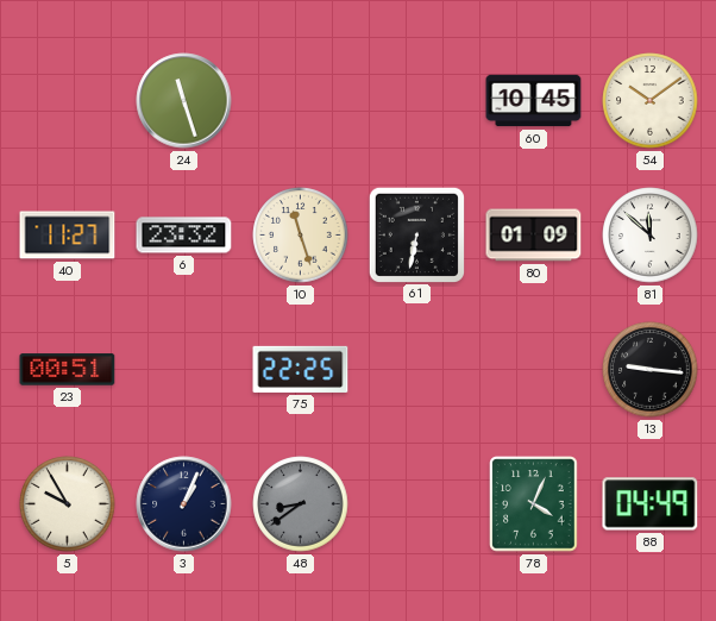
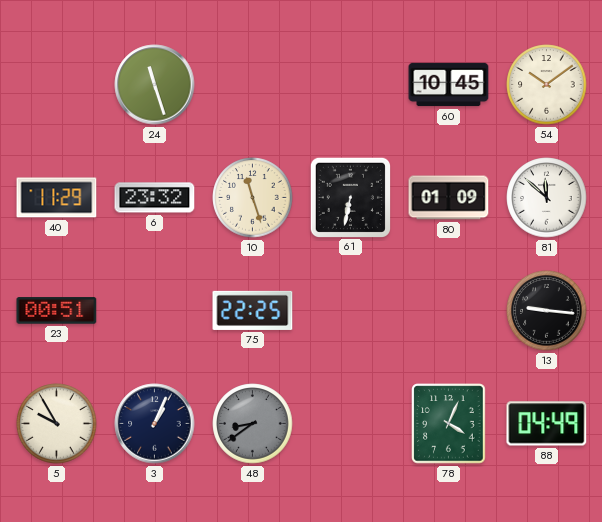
40: 11:27 -> 11:29
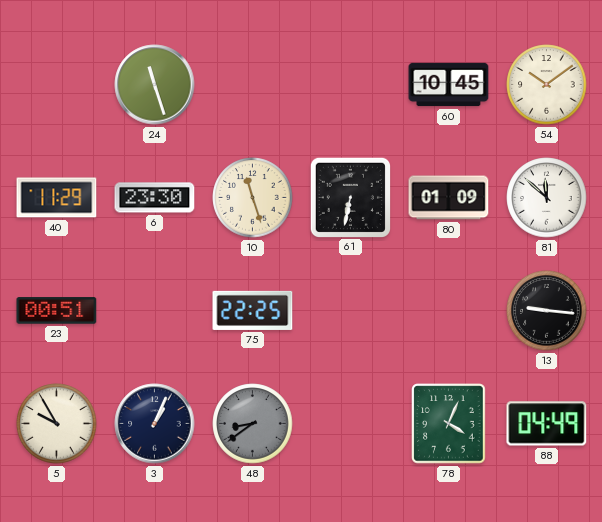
6: 23:32 -> 23:30
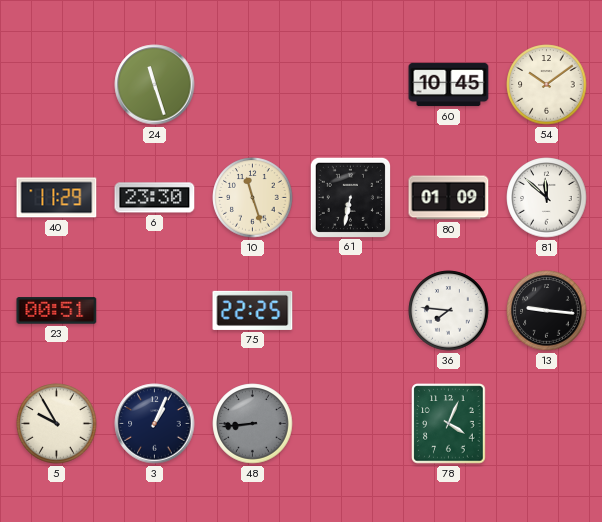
36: none -> 7:46
48: 8:39 -> 8:44
88: 04:49 -> none
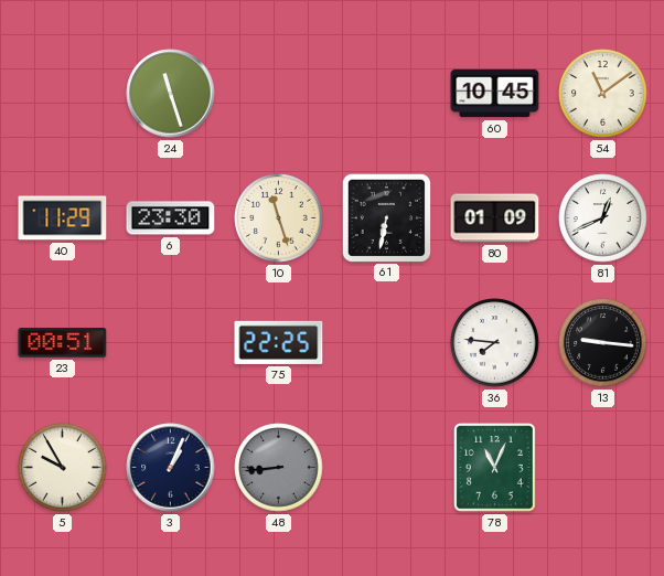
54: 10:09 -> 11:09
81: 11:52 -> 12:41
78: 4:04 -> 11:04
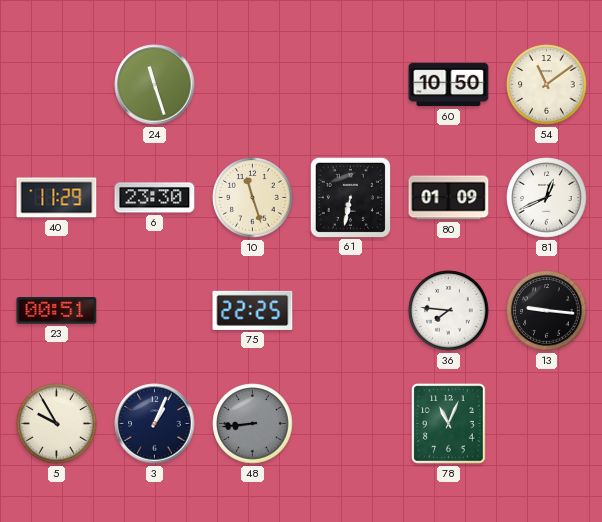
60: 10:45 -> 10:50
